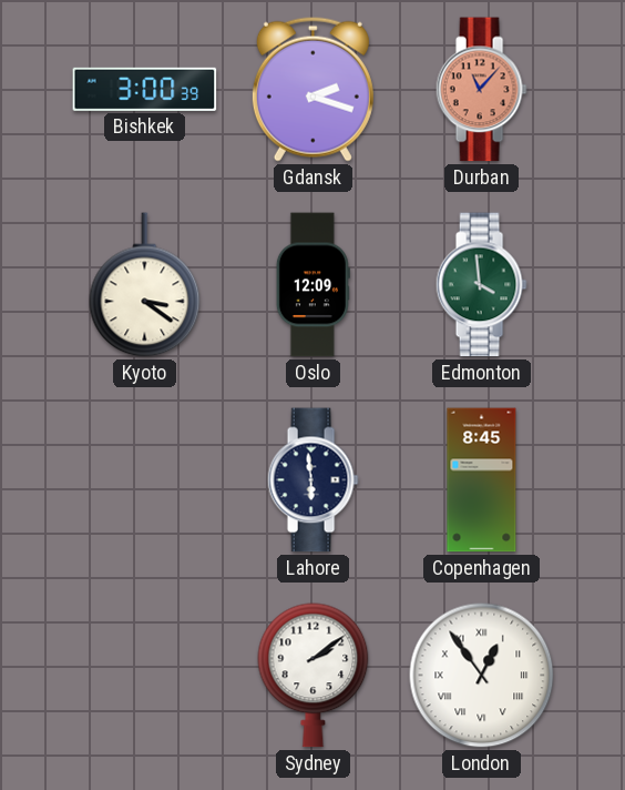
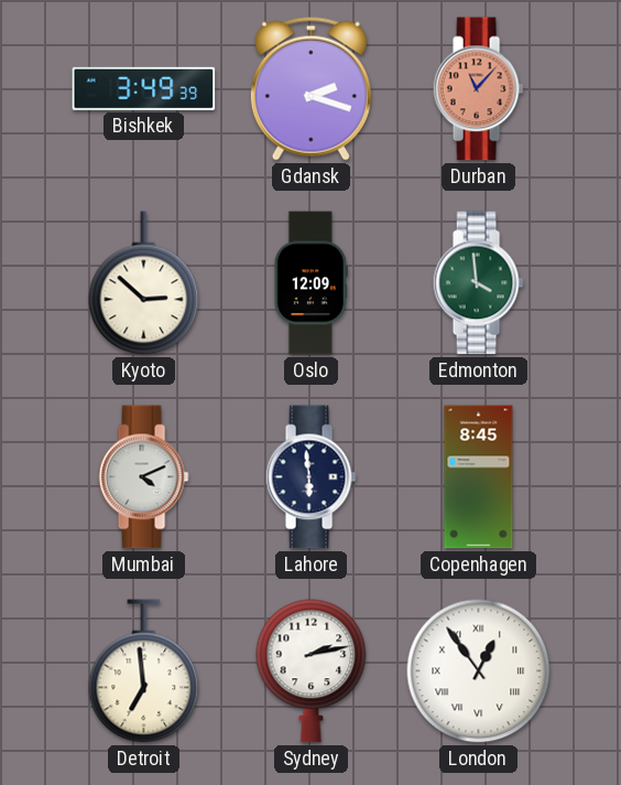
Bishkek: 3:00 -> 3:49
Kyoto: 3:21 -> 2:52
Mumbai: none -> 4:11
Detroit: none -> 6:59
Sydney: 2:09 -> 2:13
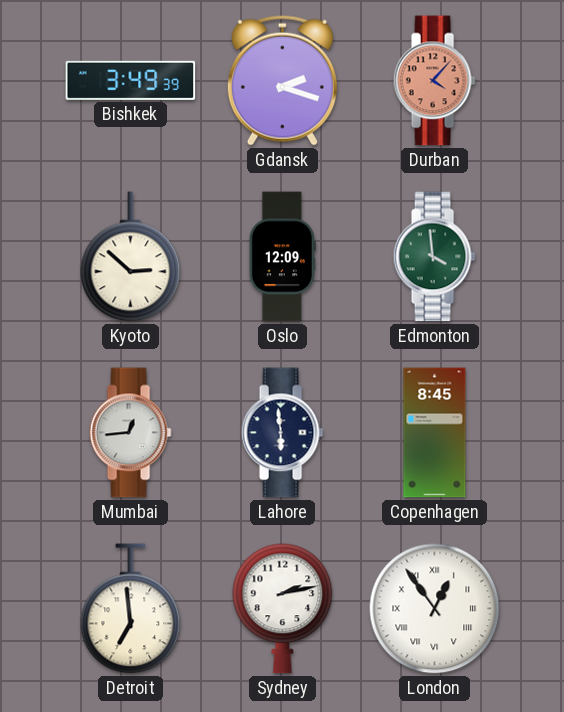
Durban: 11:07 -> 4:07
Mumbai: 4:11 -> 12:44
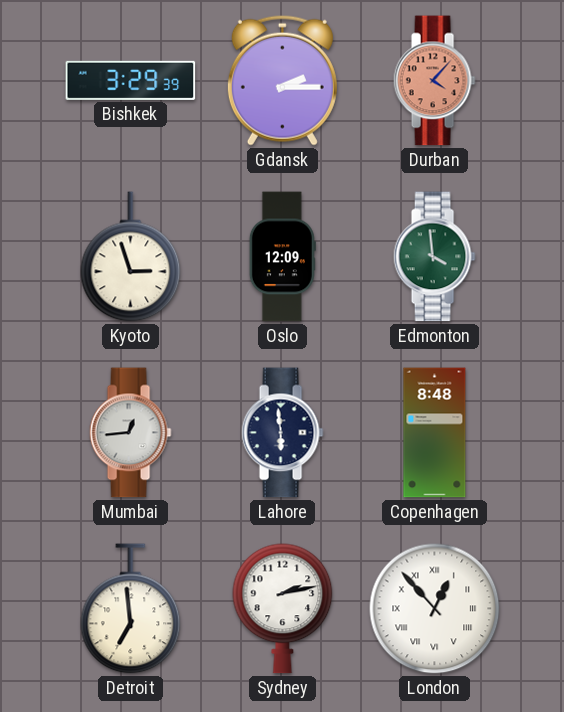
Bishkek: 3:49 -> 3:29
Gdansk: 2:18 -> 2:15
Kyoto: 2:52 -> 2:57
Copenhagen: 8:45 -> 8:48
London: 12:54 -> 12:53
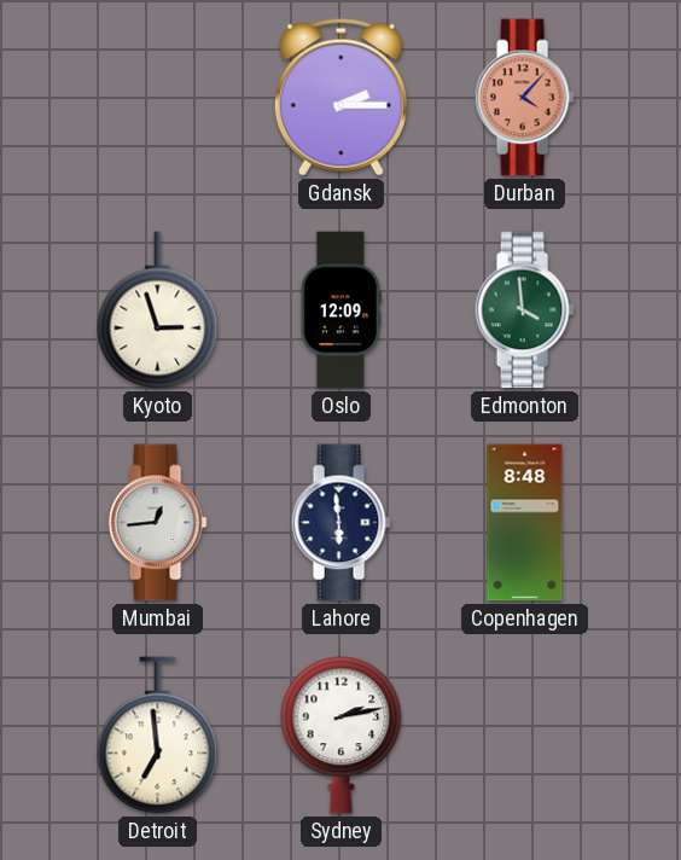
Bishkek: 3:29 -> none
London: 12:53 -> none
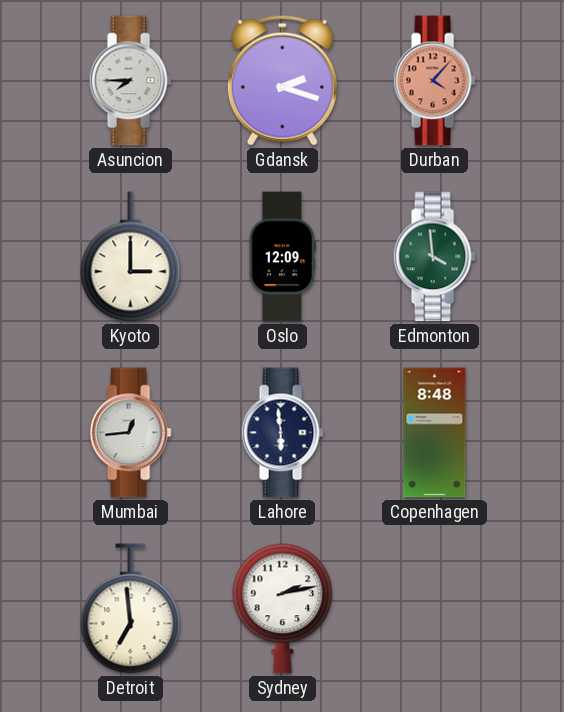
Asuncion: none -> 7:45
Gdansk: 2:15 -> 2:18
Kyoto: 2:57 -> 3:00
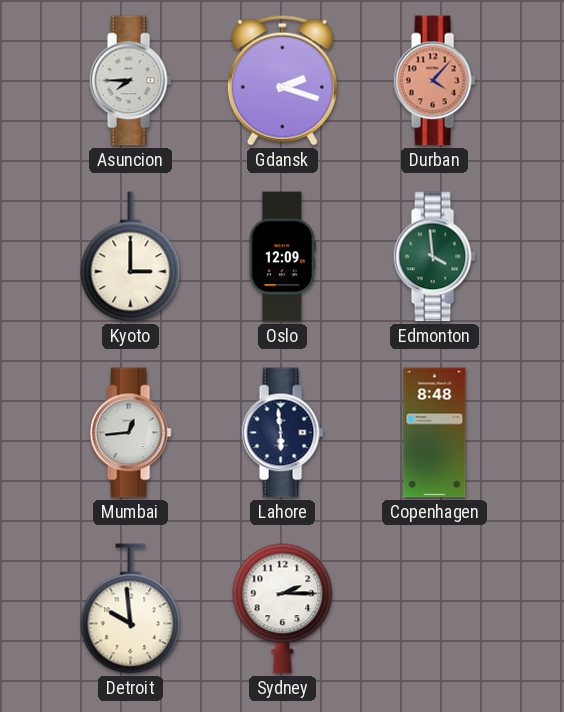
Detroit: 6:59 -> 9:59
Sydney: 2:13 -> 2:15
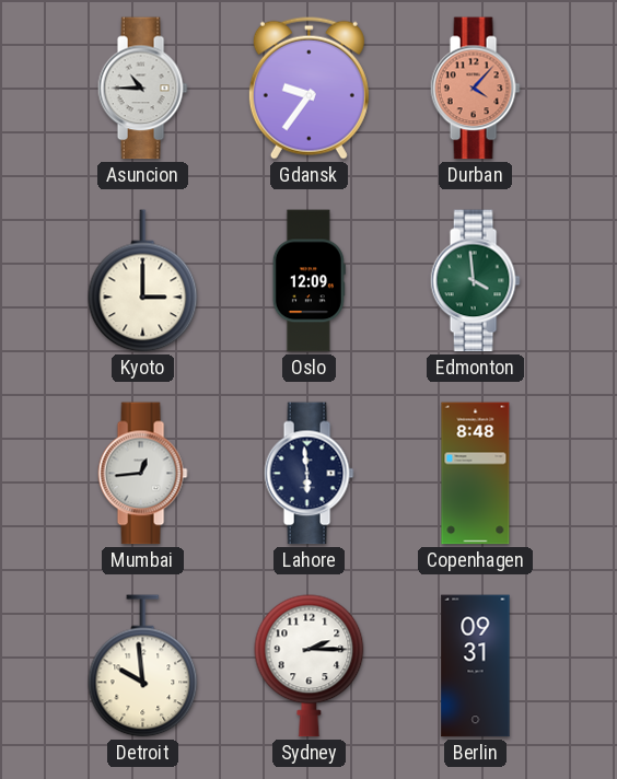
Asuncion: 7:45 -> 10:45
Gdansk: 2:18 -> 9:36
Berlin: none -> 09:31
